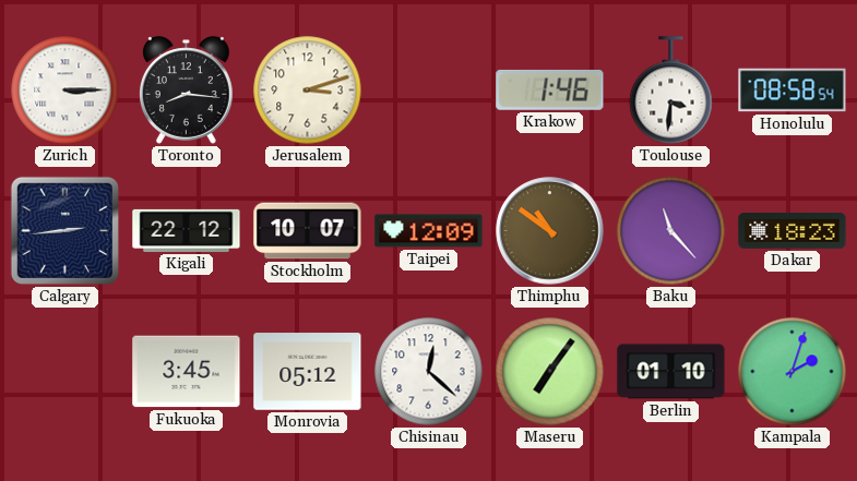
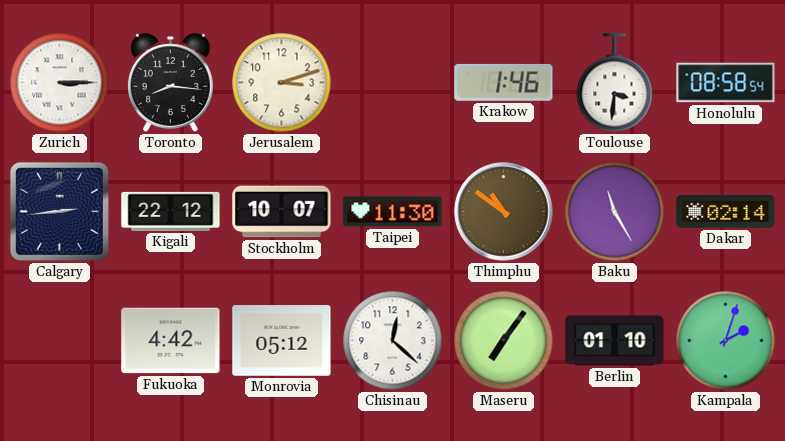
Taipei: 12:09 -> 11:30
Baku: 11:23 -> 11:25
Dakar: 18:23 -> 02:14
Fukuoka: 3:45 -> 4:42
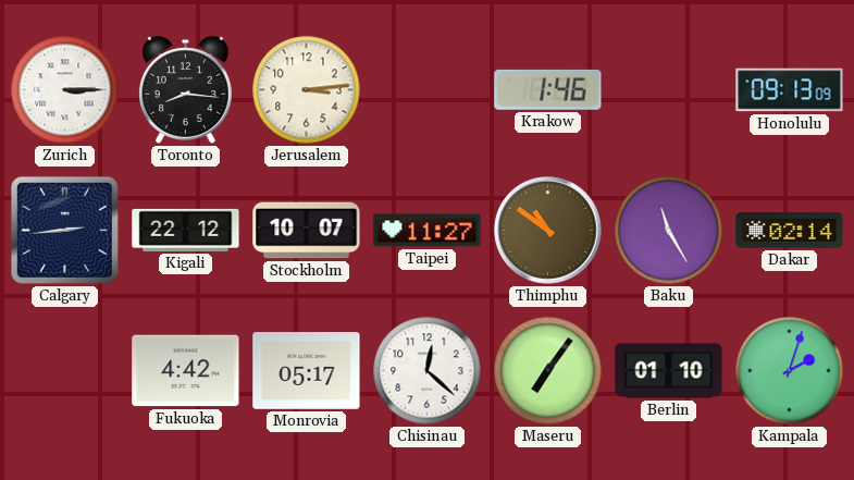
Jerusalem: 3:12 -> 3:14
Toulouse: 3:31 -> none
Honolulu: 08:58 -> 09:13
Taipei: 11:30 -> 11:27
Monrovia: 05:12 -> 05:17
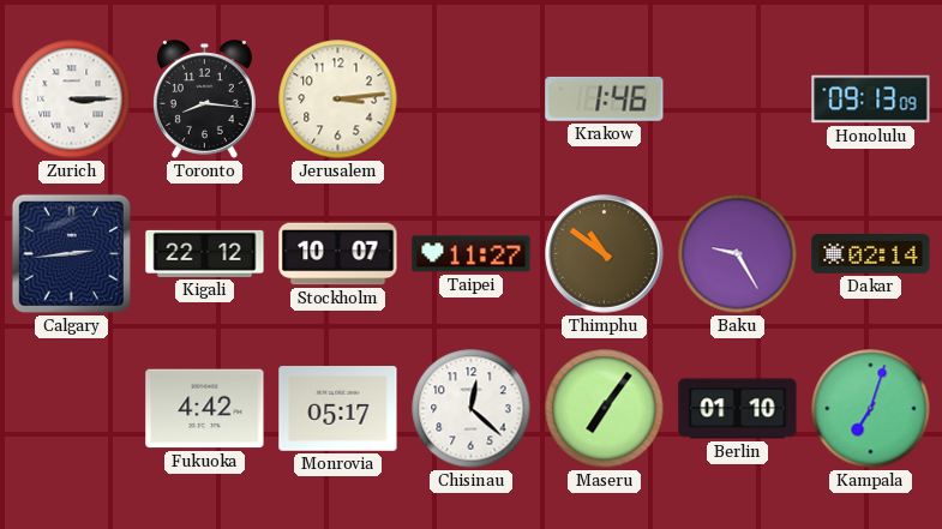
Baku: 11:25 -> 9:25
Kampala: 2:03 -> 7:03
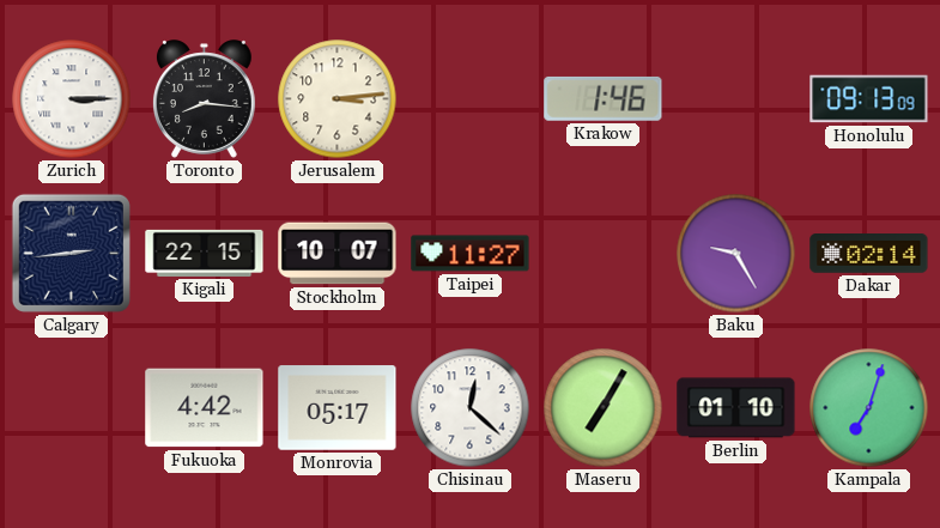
Kigali: 22:12 -> 22:15
Thimphu: 10:51 -> none
Maseru: 7:06 -> 7:05
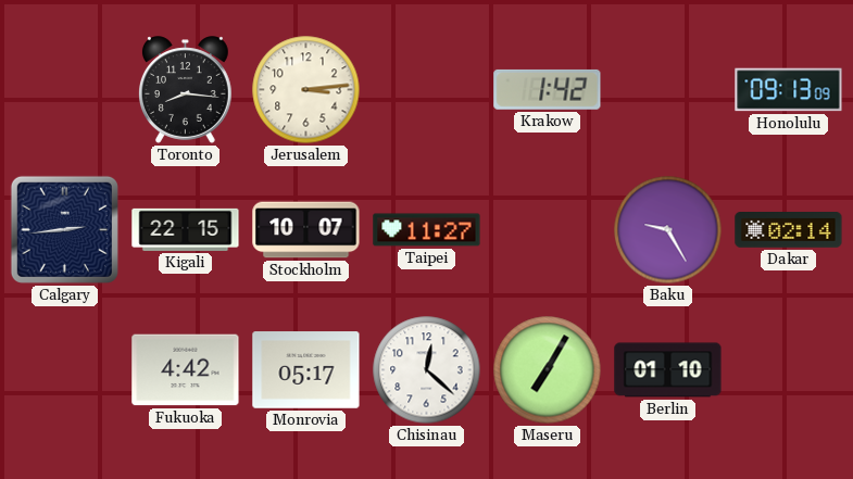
Zurich: 3:15 -> none
Krakow: 1:46 -> 1:42
Kampala: 7:03 -> none
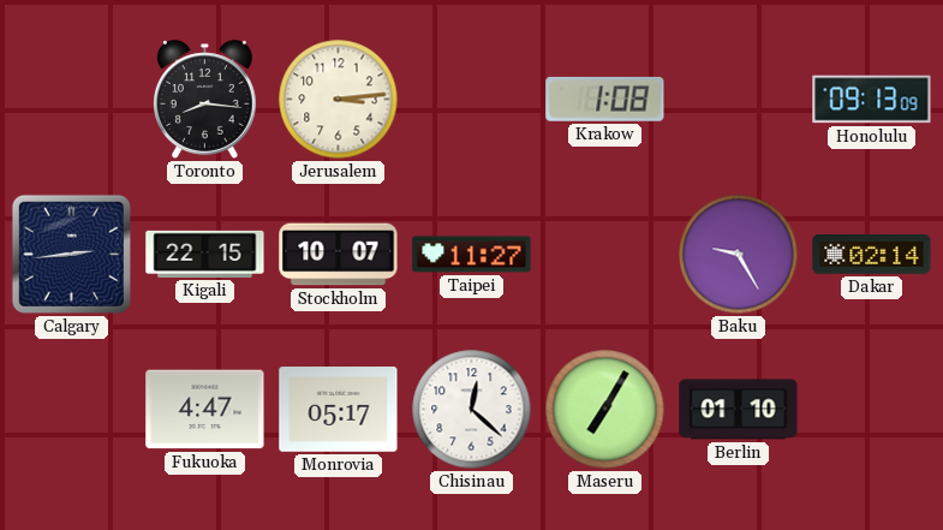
Krakow: 1:42 -> 1:08
Fukuoka: 4:42 -> 4:47
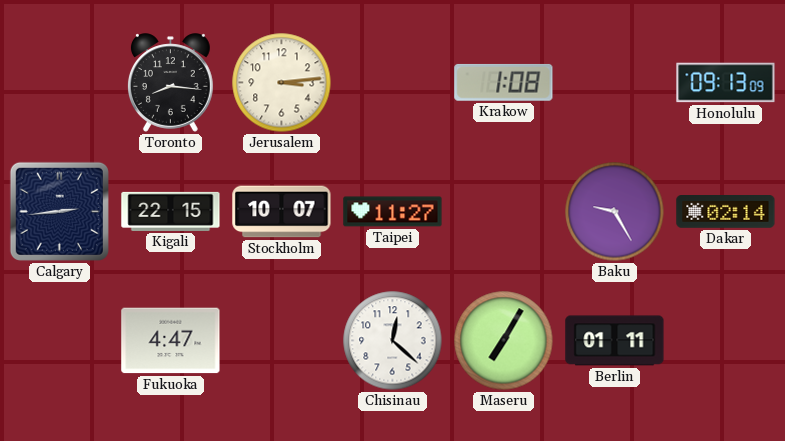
Monrovia: 05:17 -> none
Berlin: 01:10 -> 01:11
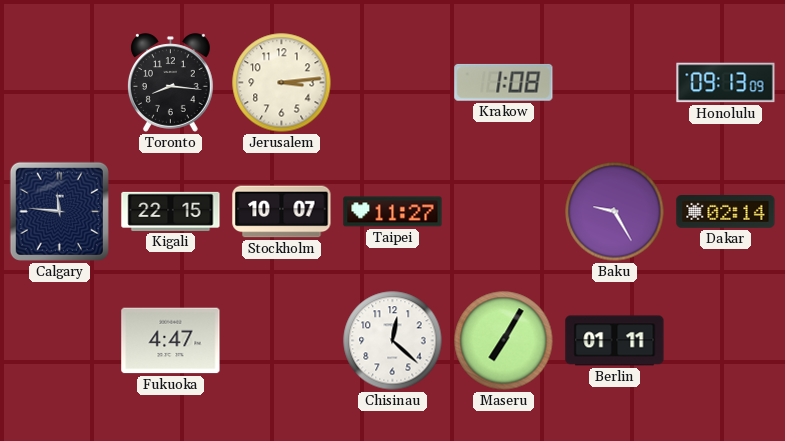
Calgary: 2:44 -> 11:46
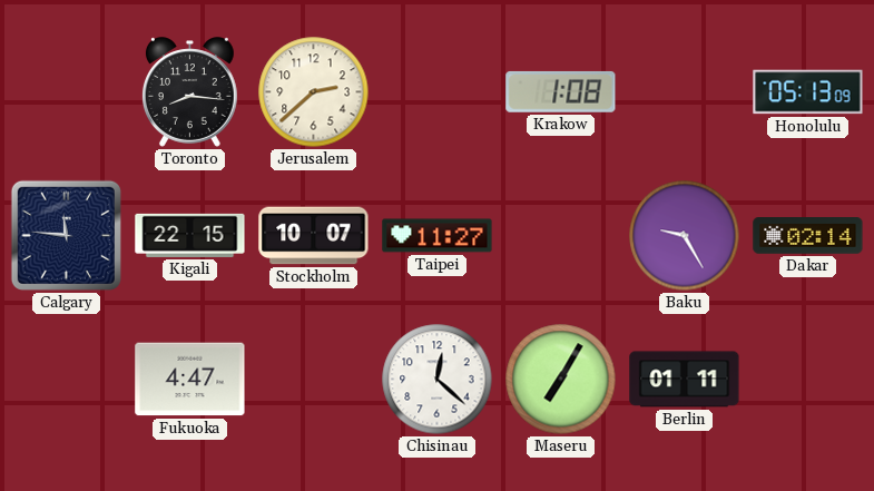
Jerusalem: 3:14 -> 2:38
Honolulu: 09:13 -> 05:13
